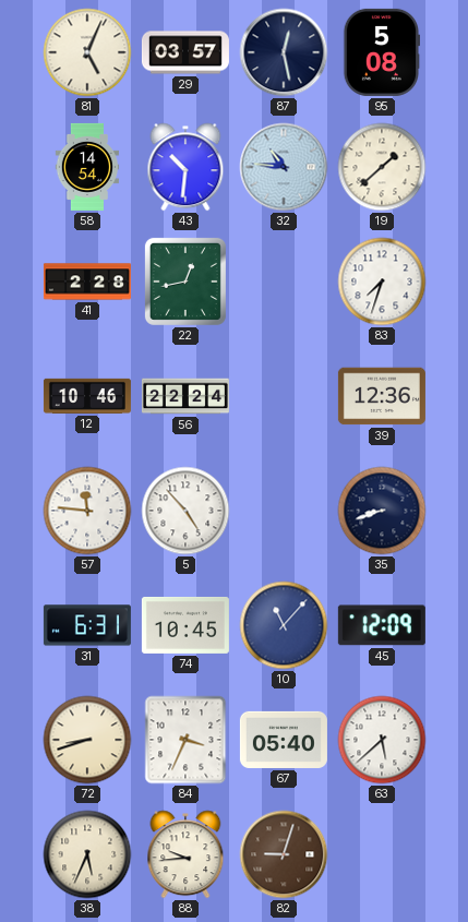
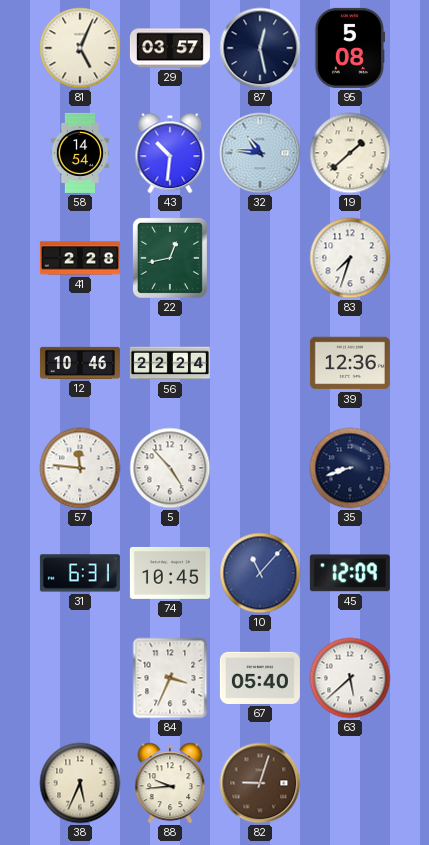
72: 8:42 -> none
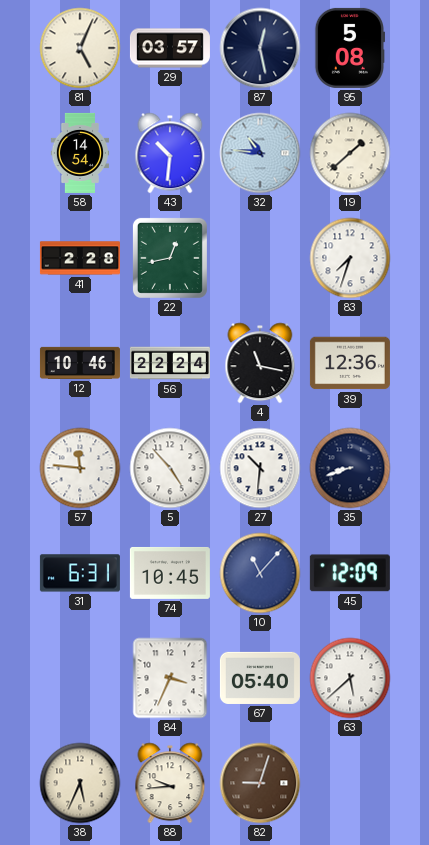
4: none -> 11:17
27: none -> 10:31
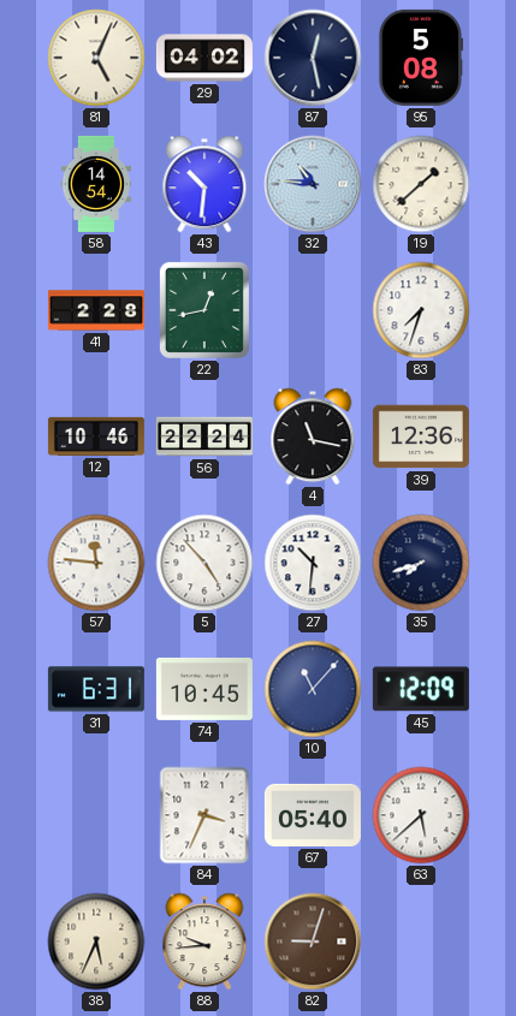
29: 03:57 -> 04:02
35: 8:42 -> 7:42
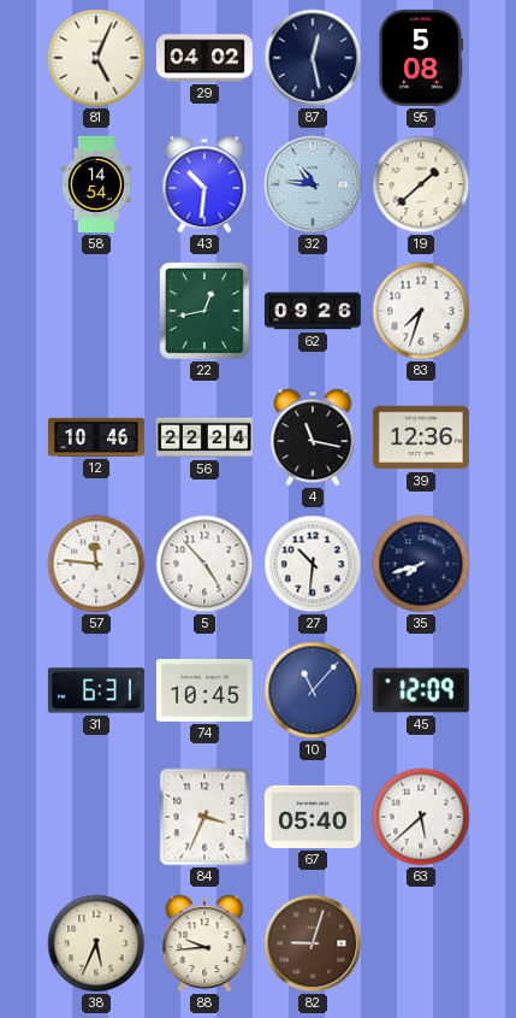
41: 2:28 -> none
62: none -> 09:26
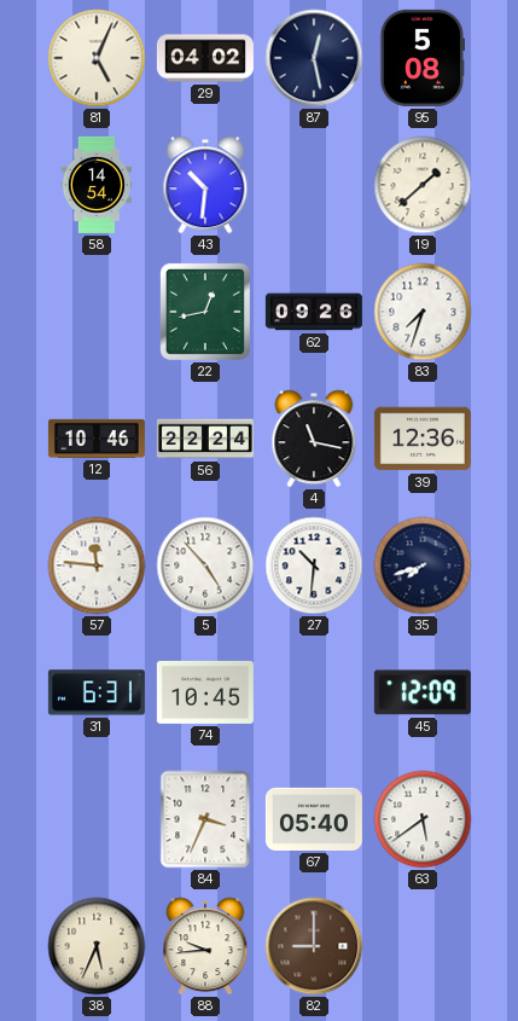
32: 10:46 -> none
10: 11:07 -> none
63: 5:38 -> 5:39
82: 9:03 -> 9:00
